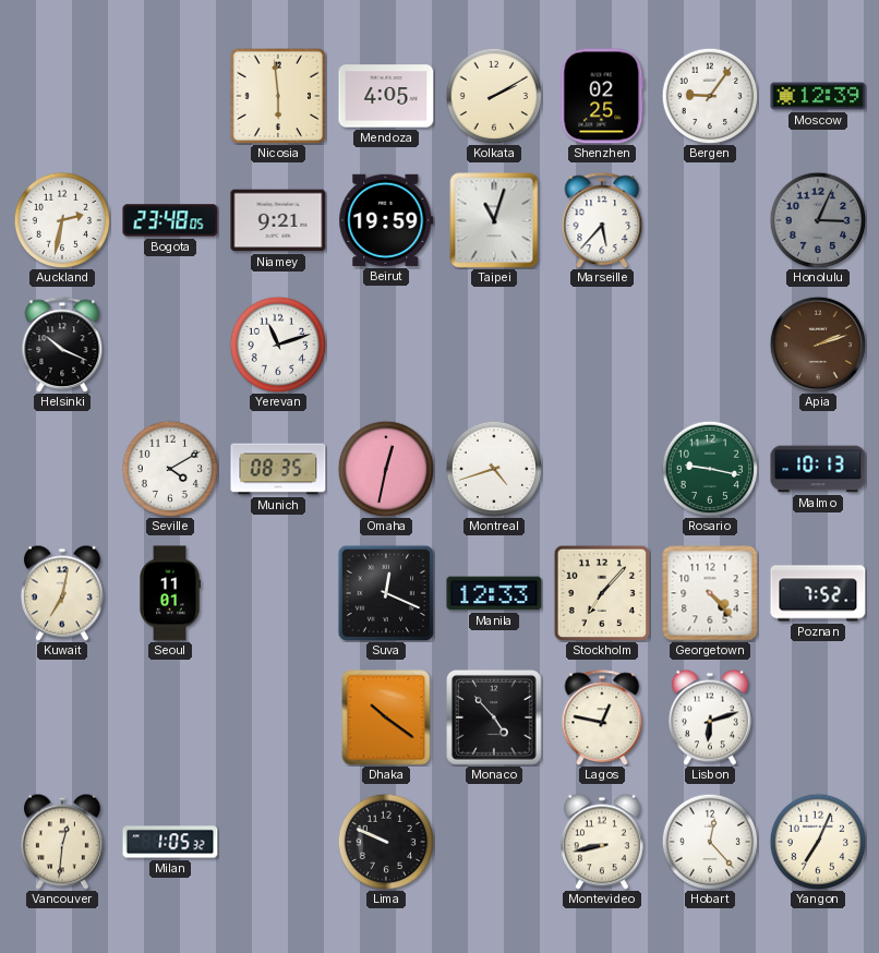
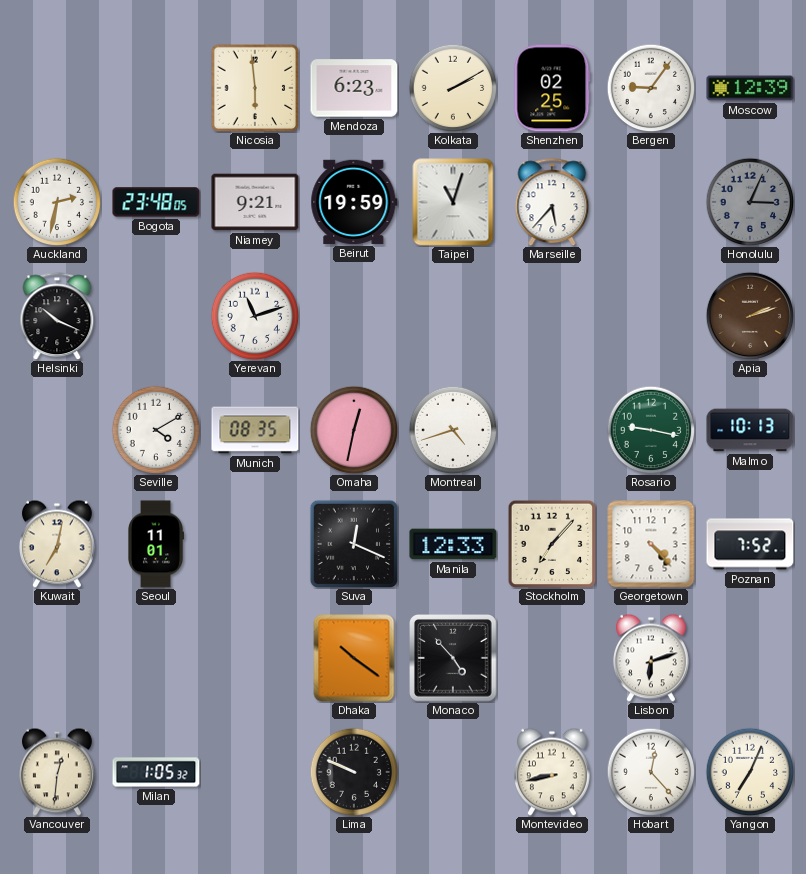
Mendoza: 4:05 -> 6:23
Lagos: 12:47 -> none
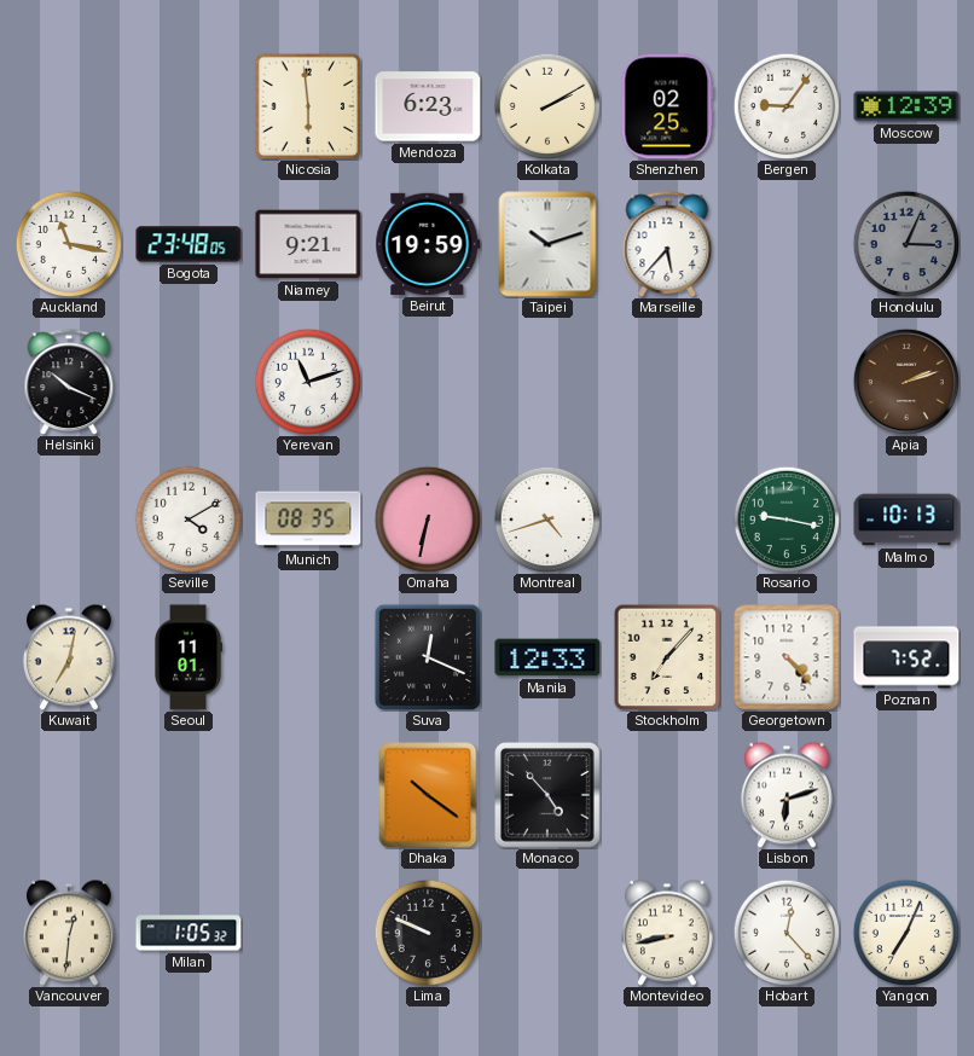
Auckland: 2:32 -> 11:17
Taipei: 11:03 -> 10:12
Omaha: 12:32 -> 6:32
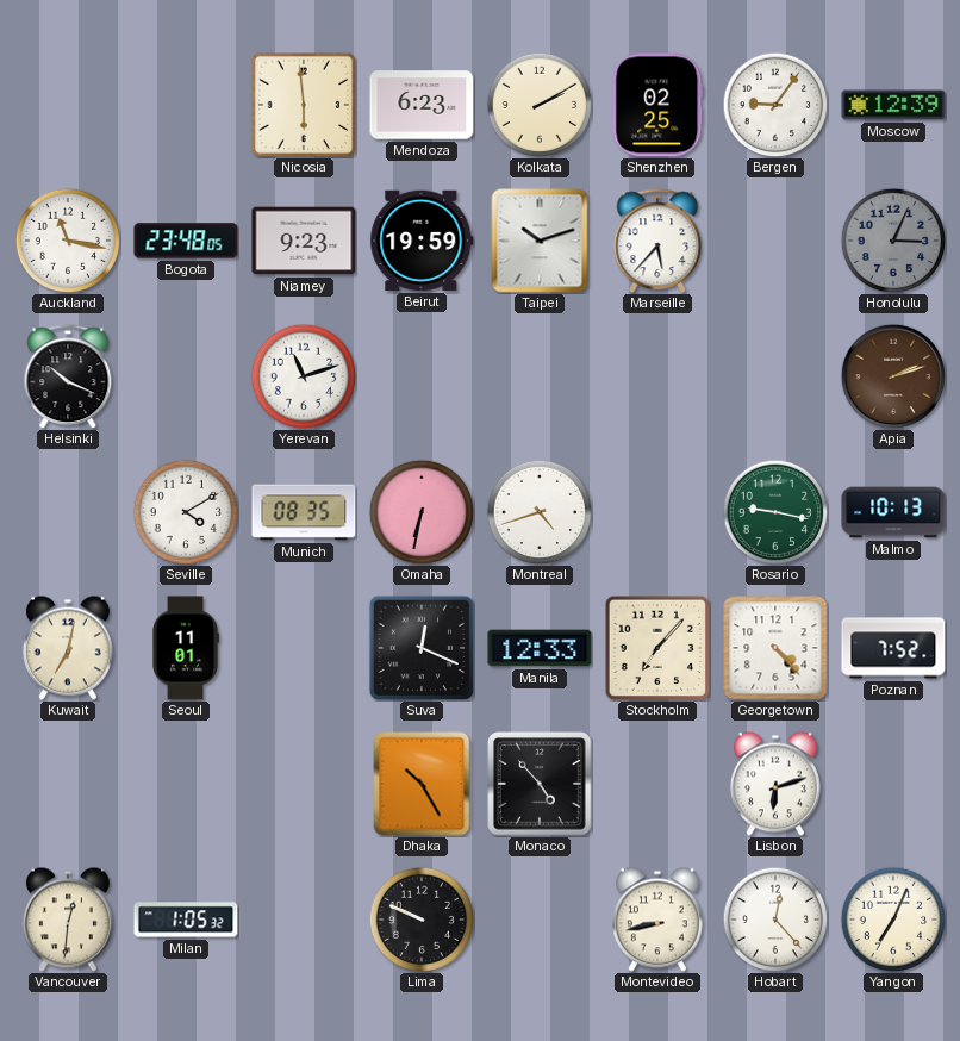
Niamey: 9:21 -> 9:23
Dhaka: 10:21 -> 10:25
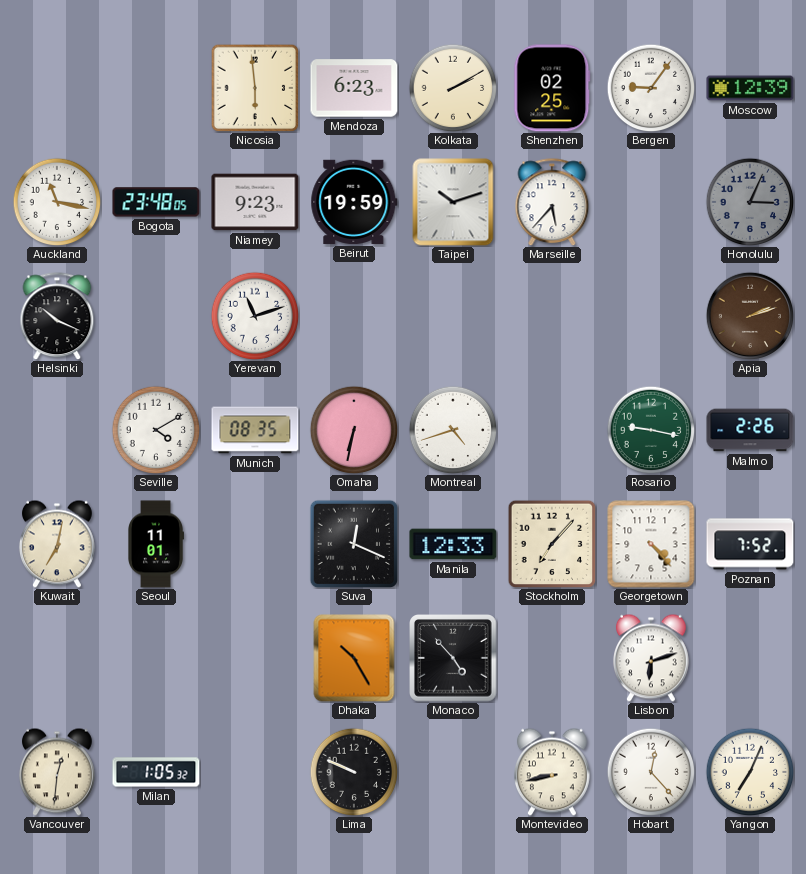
Malmo: 10:13 -> 2:26
